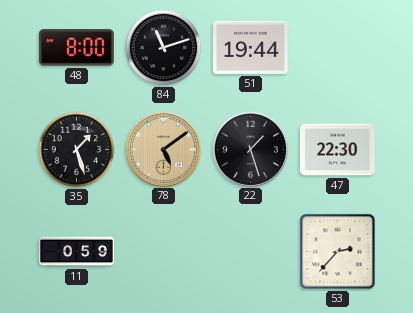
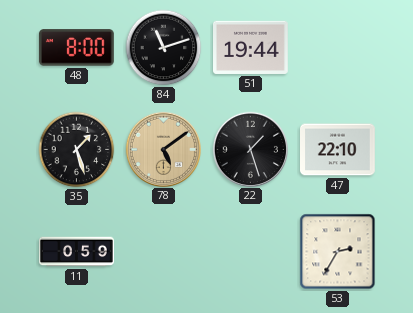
47: 22:30 -> 22:10
53: 2:37 -> 2:35
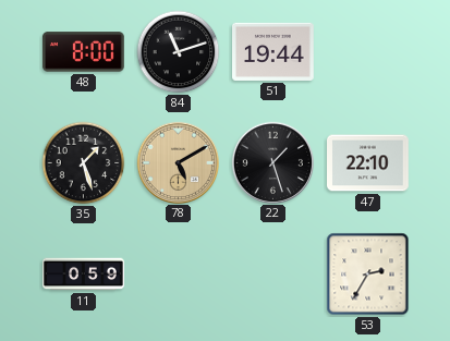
78: 5:09 -> 5:10
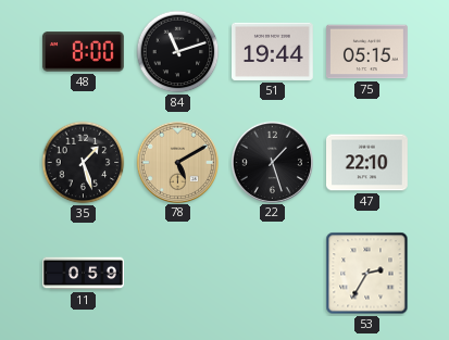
75: none -> 05:15
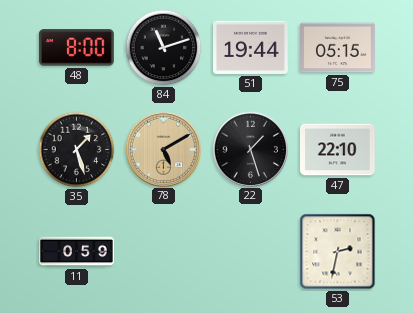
53: 2:35 -> 2:32
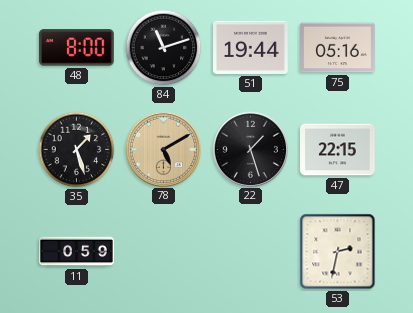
75: 05:15 -> 05:16
47: 22:10 -> 22:15
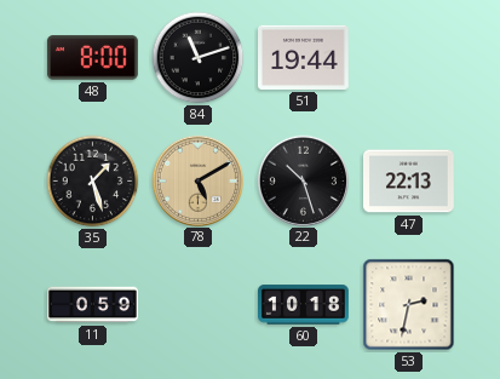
75: 05:16 -> none
22: 1:27 -> 10:27
47: 22:15 -> 22:13
60: none -> 10:18
